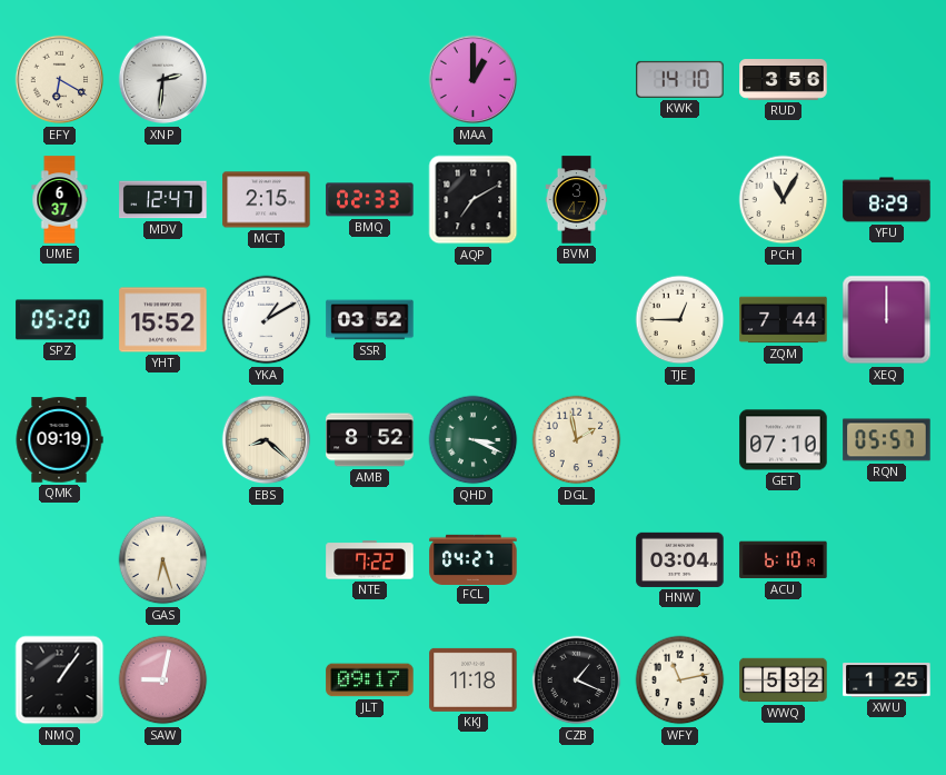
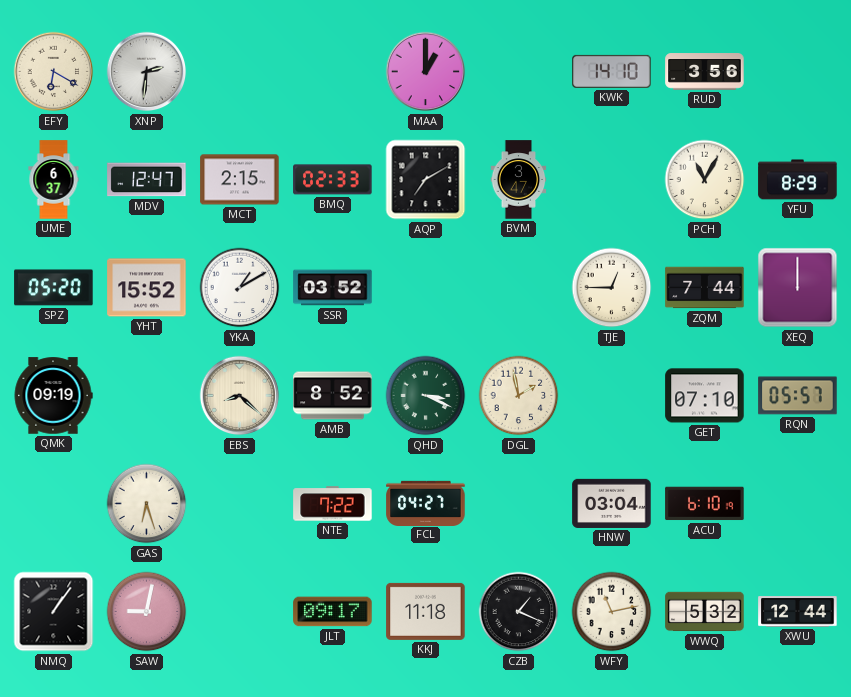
XWU: 1:25 -> 12:44
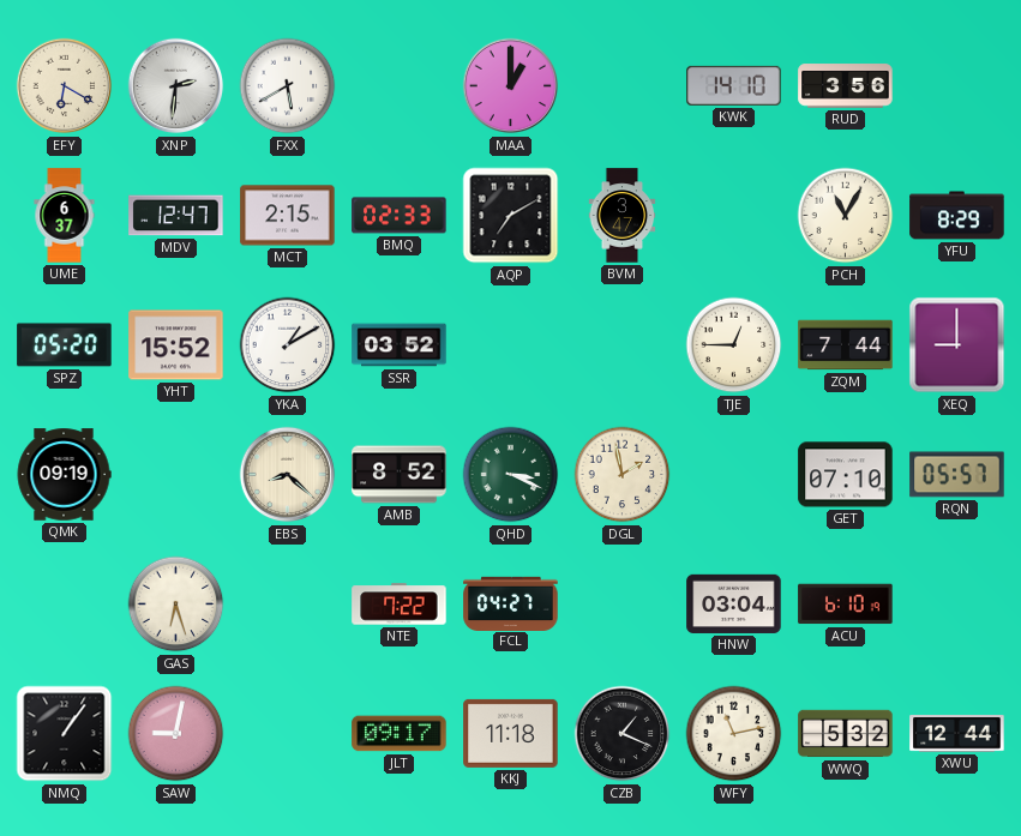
FXX: none -> 5:40
XEQ: 12:00 -> 9:00
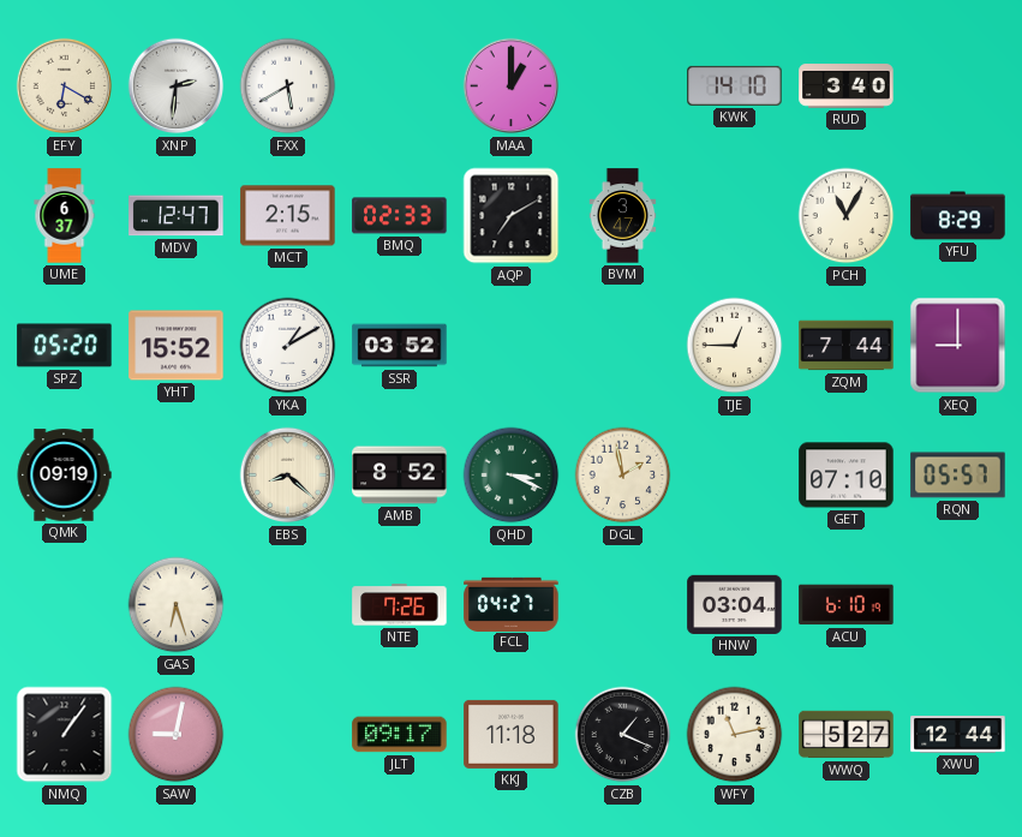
RUD: 3:56 -> 3:40
NTE: 7:22 -> 7:26
WWQ: 5:32 -> 5:27
